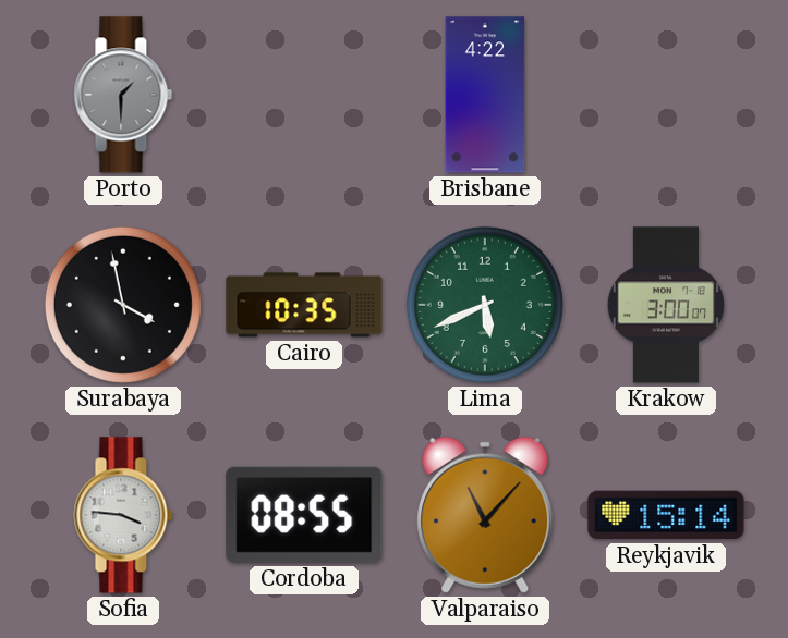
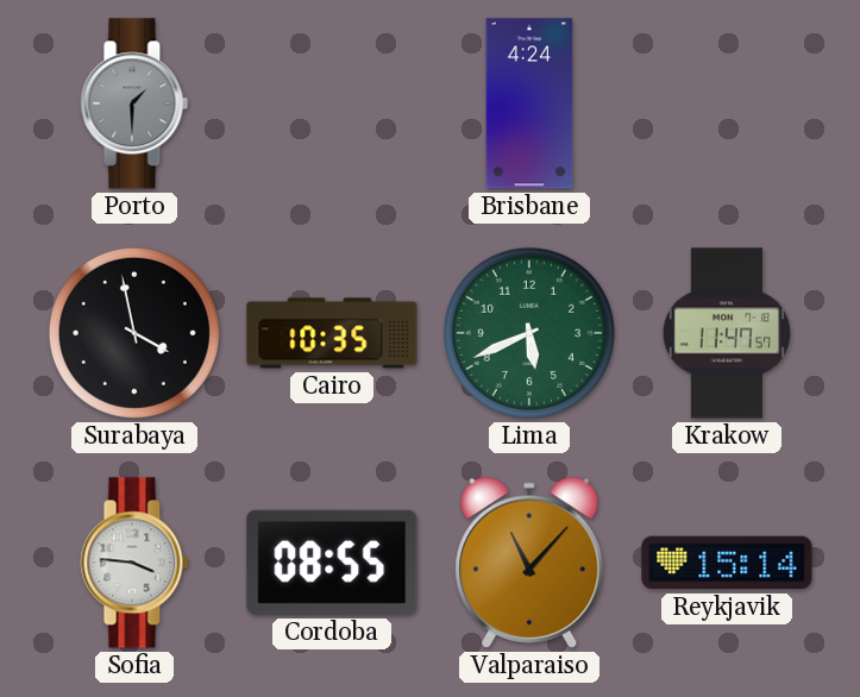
Brisbane: 4:22 -> 4:24
Krakow: 3:00 -> 11:47
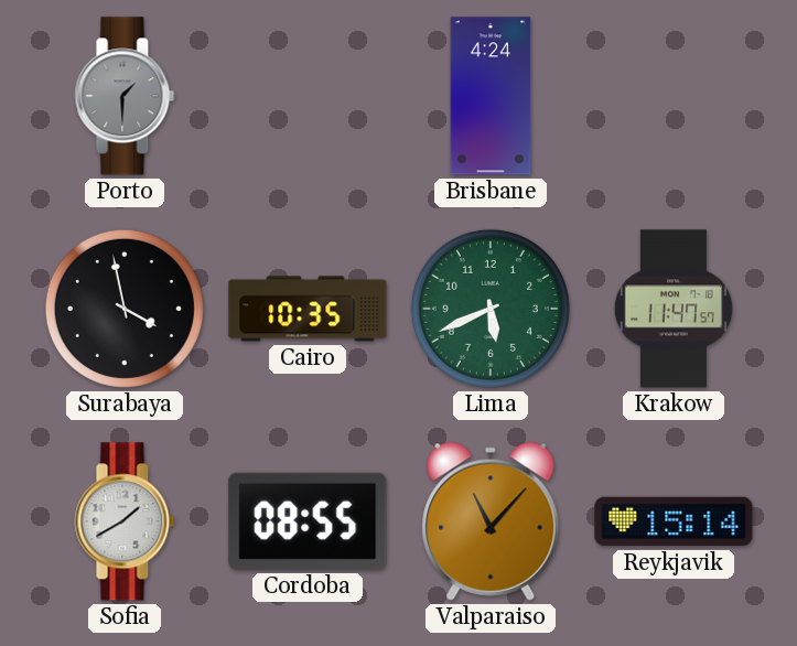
Sofia: 3:46 -> 1:40
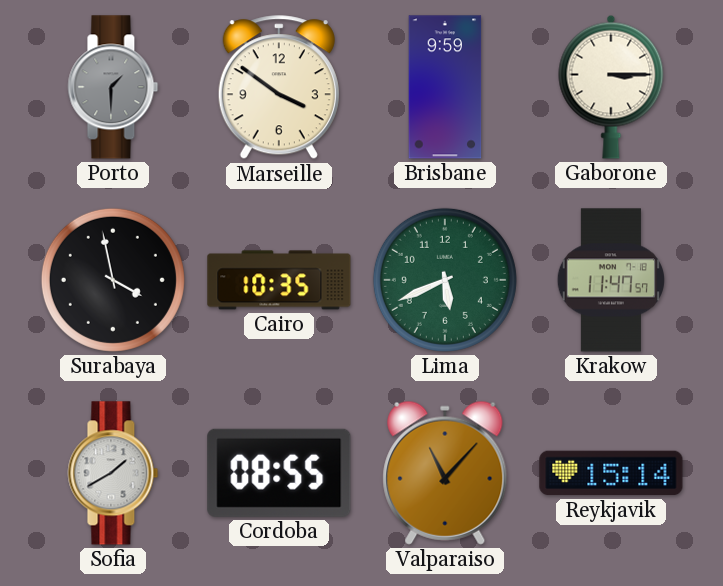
Marseille: none -> 3:51
Brisbane: 4:24 -> 9:59
Gaborone: none -> 3:15
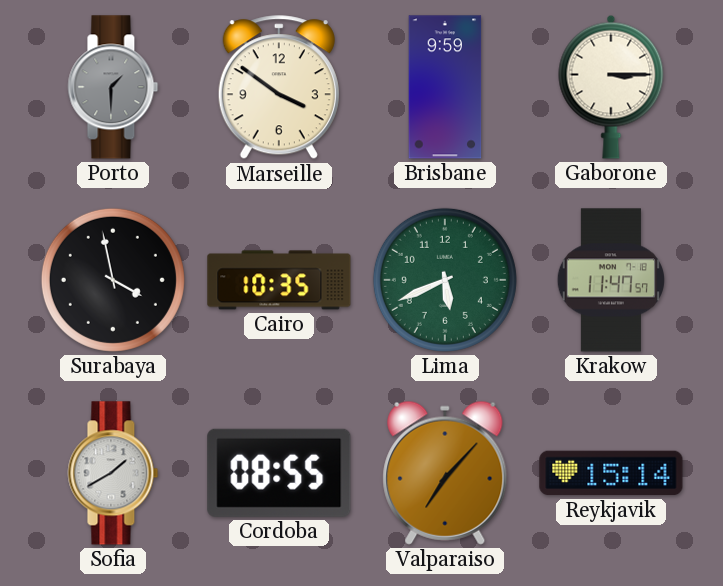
Valparaiso: 11:07 -> 7:07
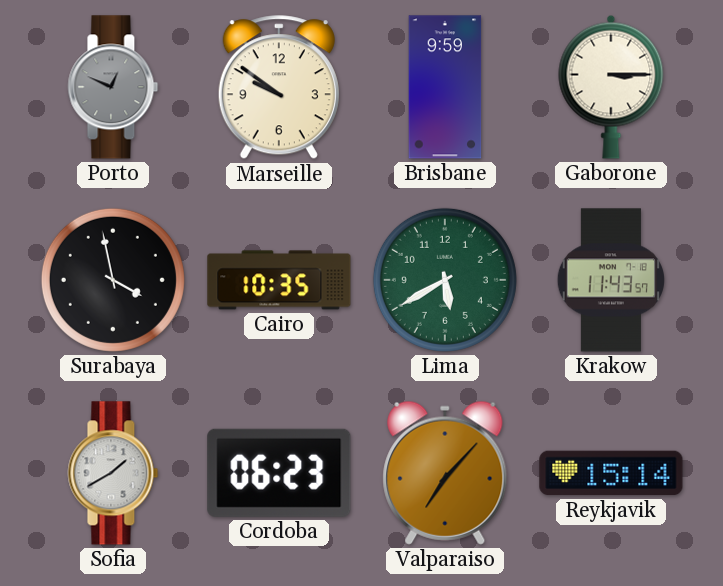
Porto: 1:30 -> 12:49
Marseille: 3:51 -> 9:51
Lima: 5:41 -> 5:40
Krakow: 11:47 -> 11:43
Cordoba: 08:55 -> 06:23
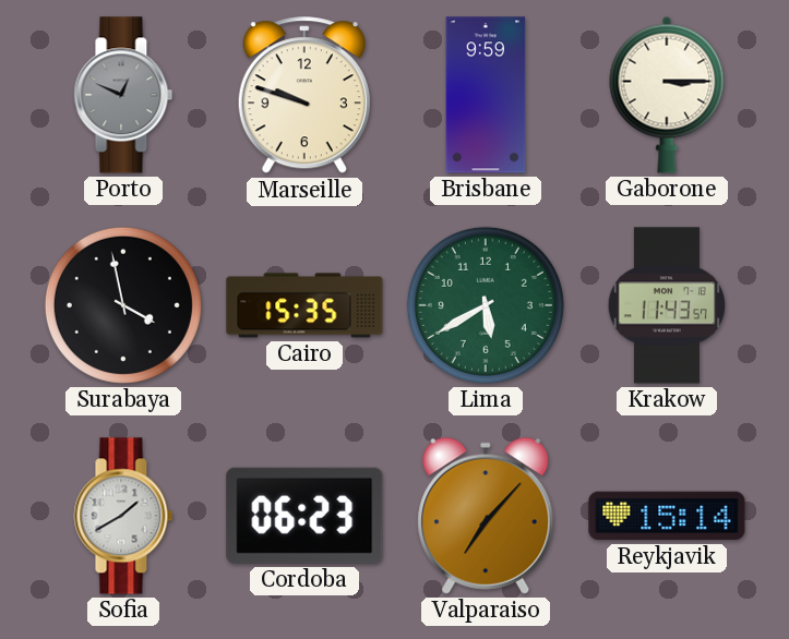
Marseille: 9:51 -> 9:48
Cairo: 10:35 -> 15:35
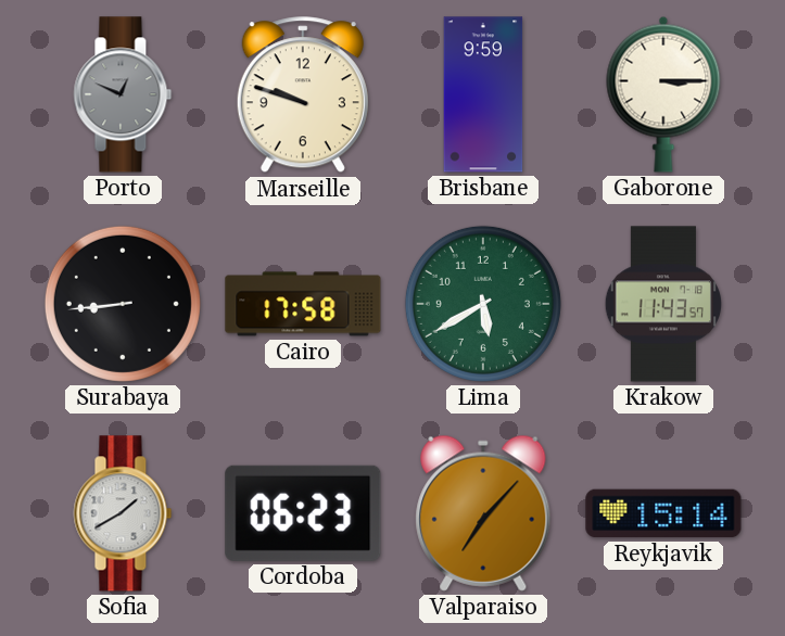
Surabaya: 3:58 -> 8:44
Cairo: 15:35 -> 17:58
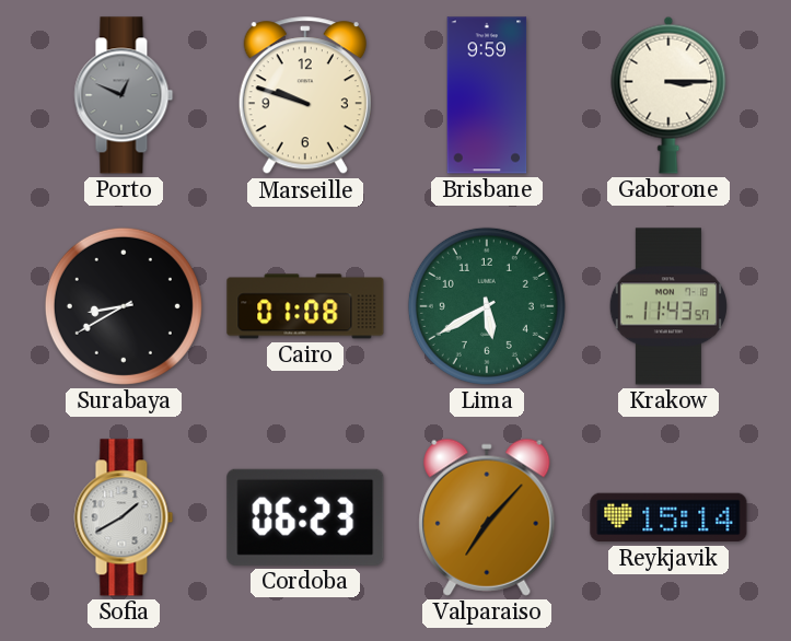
Surabaya: 8:44 -> 8:40
Cairo: 17:58 -> 01:08
